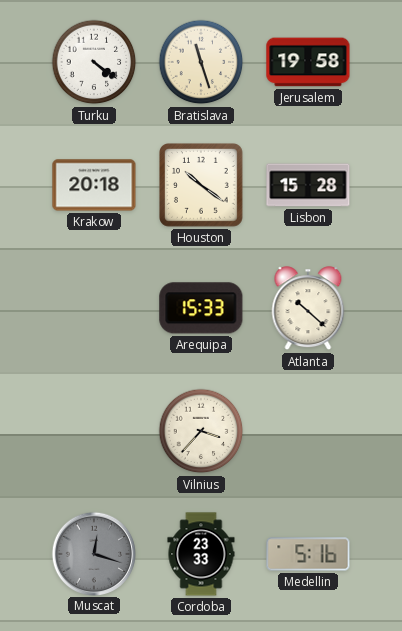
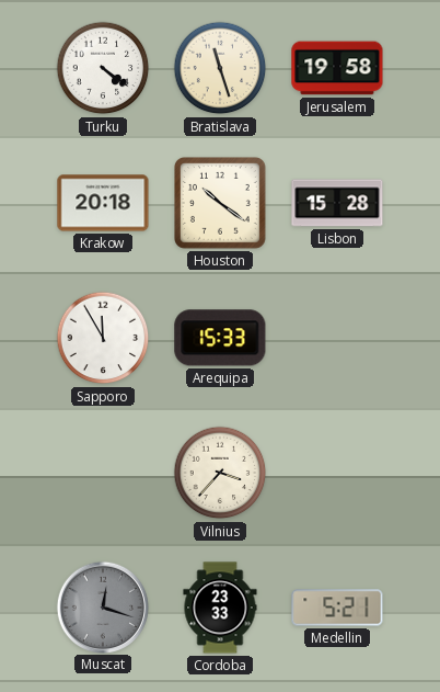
Sapporo: none -> 11:55
Atlanta: 10:22 -> none
Medellin: 5:16 -> 5:21
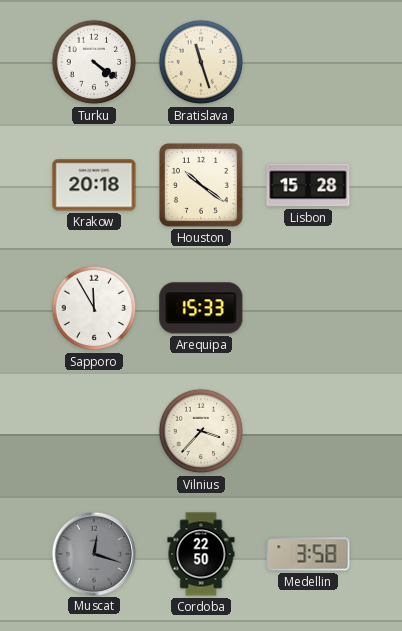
Jerusalem: 19:58 -> none
Cordoba: 23:33 -> 22:50
Medellin: 5:21 -> 3:58
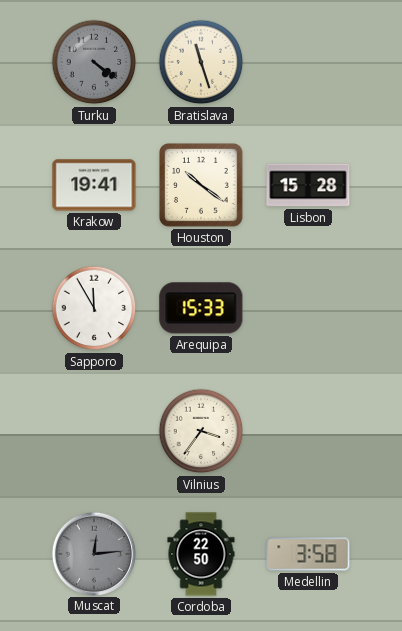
Turku dial: white -> grey
Krakow: 20:18 -> 19:41
Vilnius: 3:37 -> 3:36
Muscat: 12:18 -> 12:14
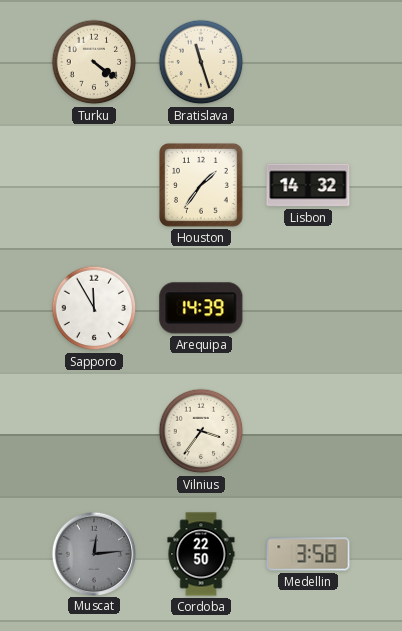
Turku dial: grey -> cream
Krakow: 19:41 -> none
Houston: 10:21 -> 1:36
Lisbon: 15:28 -> 14:32
Arequipa: 15:33 -> 14:39
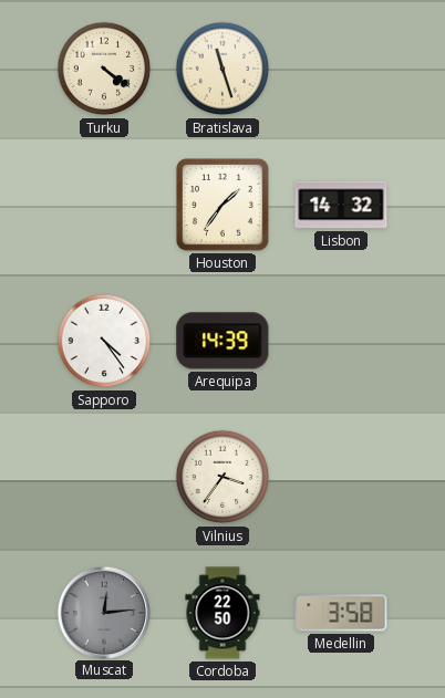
Sapporo: 11:55 -> 4:24
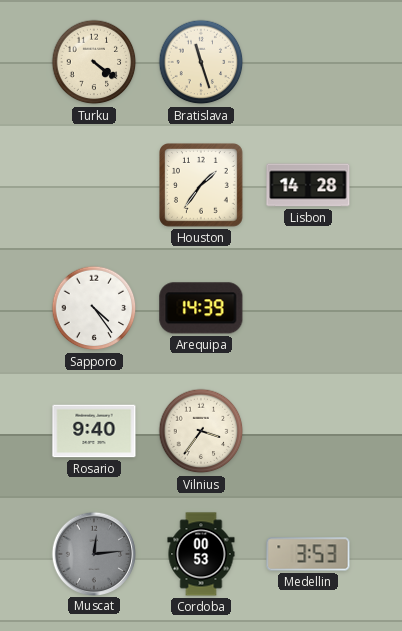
Lisbon: 14:32 -> 14:28
Rosario: none -> 9:40
Cordoba: 22:50 -> 00:53
Medellin: 3:58 -> 3:53
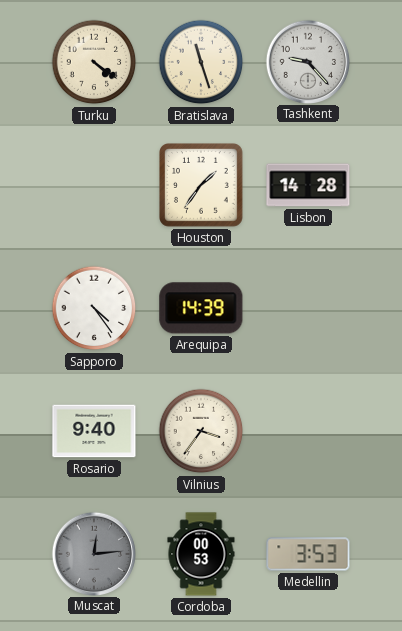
Tashkent: none -> 9:23
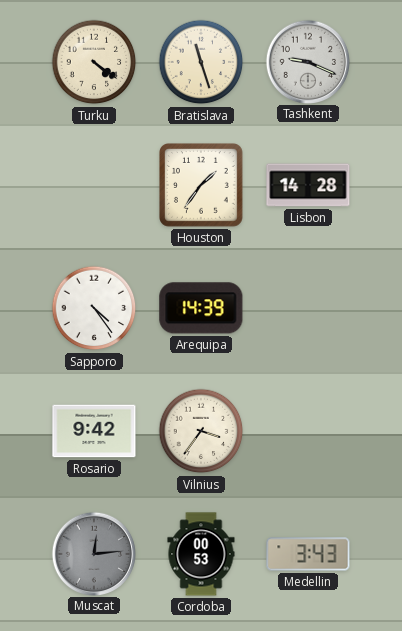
Tashkent: 9:23 -> 9:19
Rosario: 9:40 -> 9:42
Medellin: 3:53 -> 3:43
